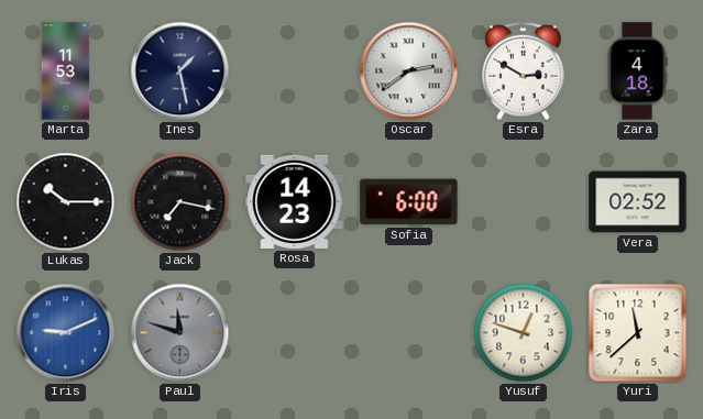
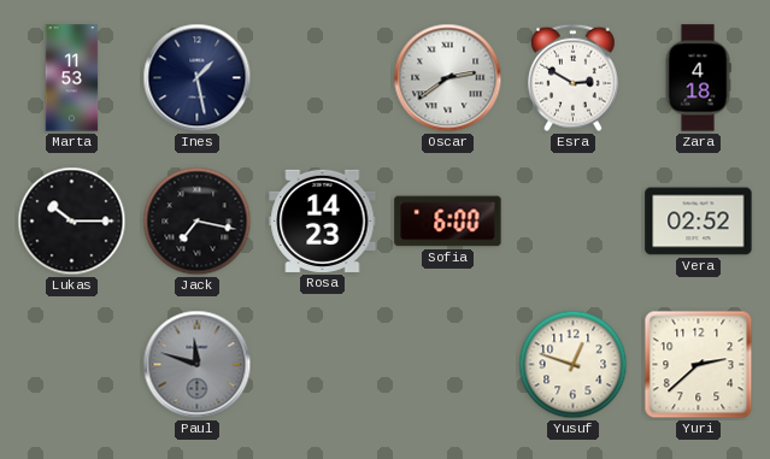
Iris: 9:11 -> none
Yuri: 11:38 -> 2:38
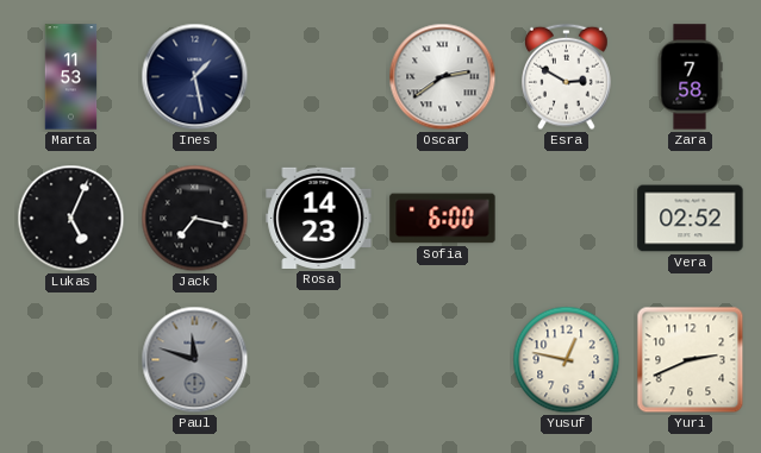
Zara: 4:18 -> 7:58
Lukas: 10:15 -> 5:04
Yusuf: 12:48 -> 12:47
Yuri: 2:38 -> 2:41
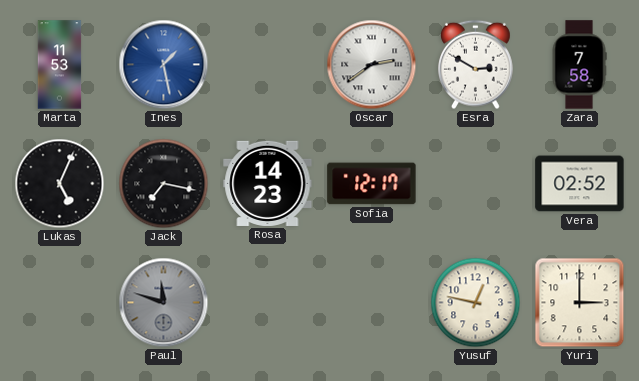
Ines dial: navy -> blue
Sofia: 6:00 -> 12:17
Yuri: 2:41 -> 3:00
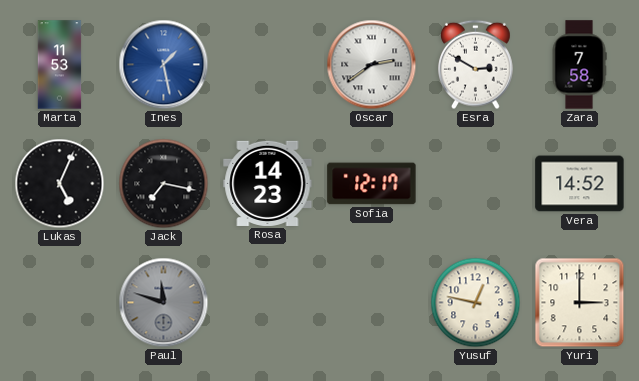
Vera: 02:52 -> 14:52
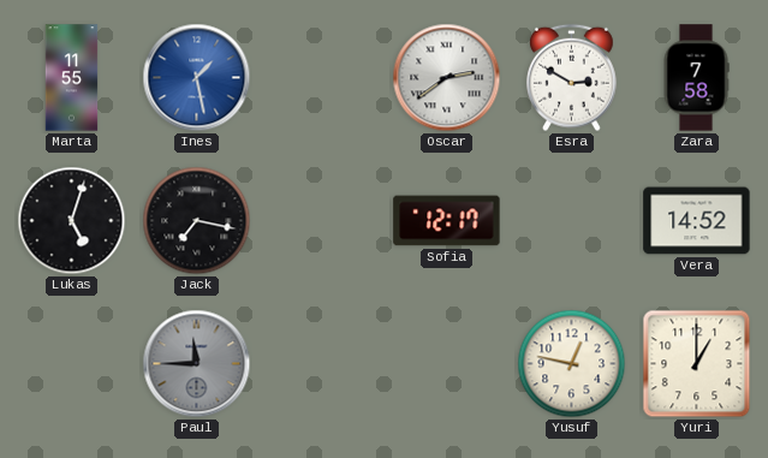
Marta: 11:53 -> 11:55
Lukas: 5:04 -> 5:03
Rosa: 14:23 -> none
Paul: 11:48 -> 11:45
Yuri: 3:00 -> 1:00
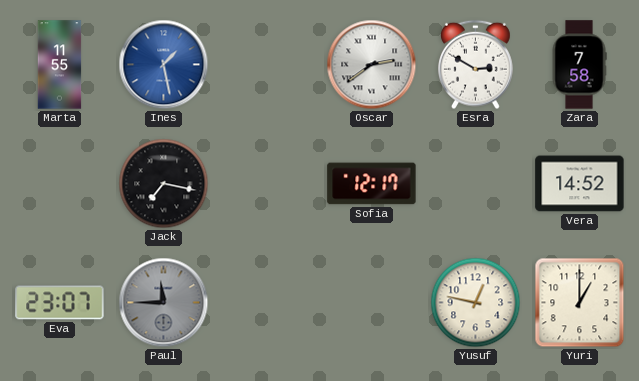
Lukas: 5:03 -> none
Eva: none -> 23:07
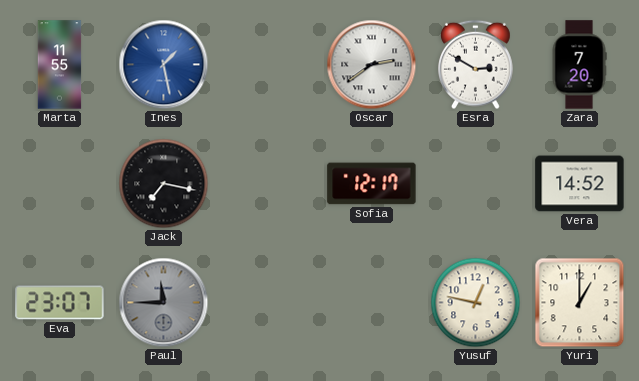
Zara: 7:58 -> 7:20
